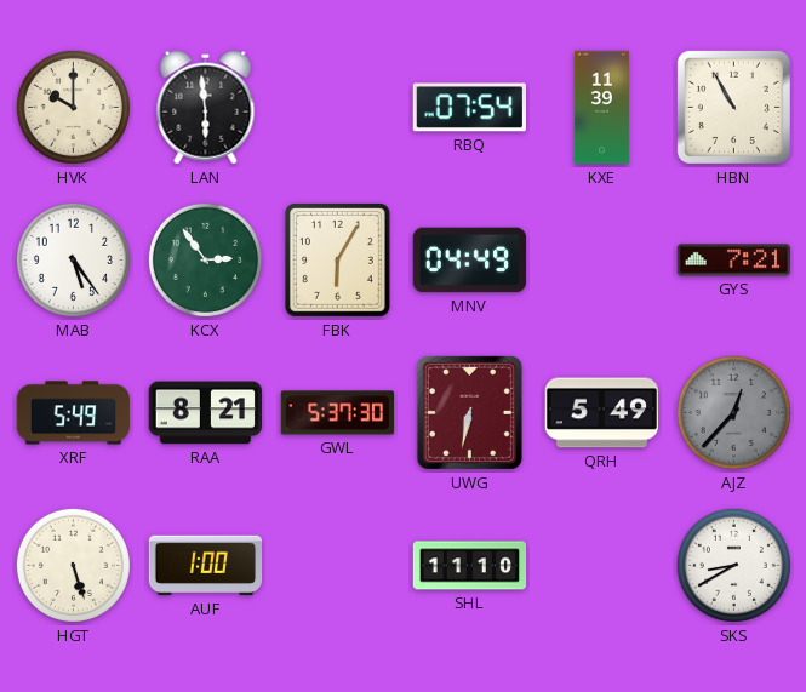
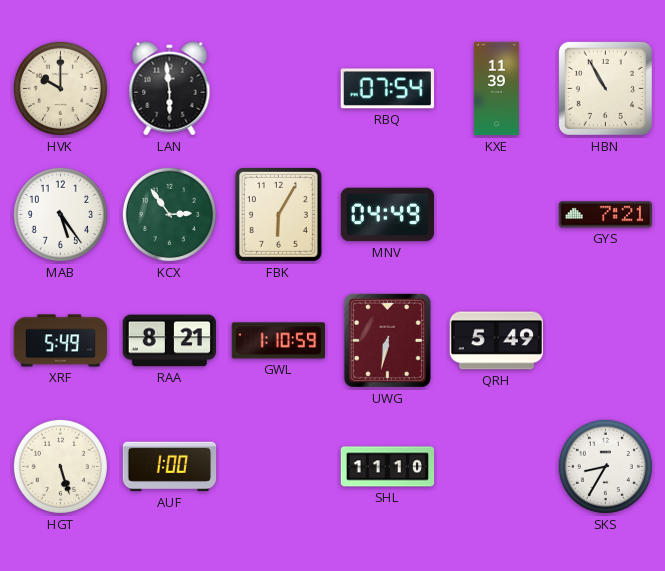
GWL: 5:37 -> 1:10
AJZ: 12:37 -> none
SKS: 8:40 -> 8:35
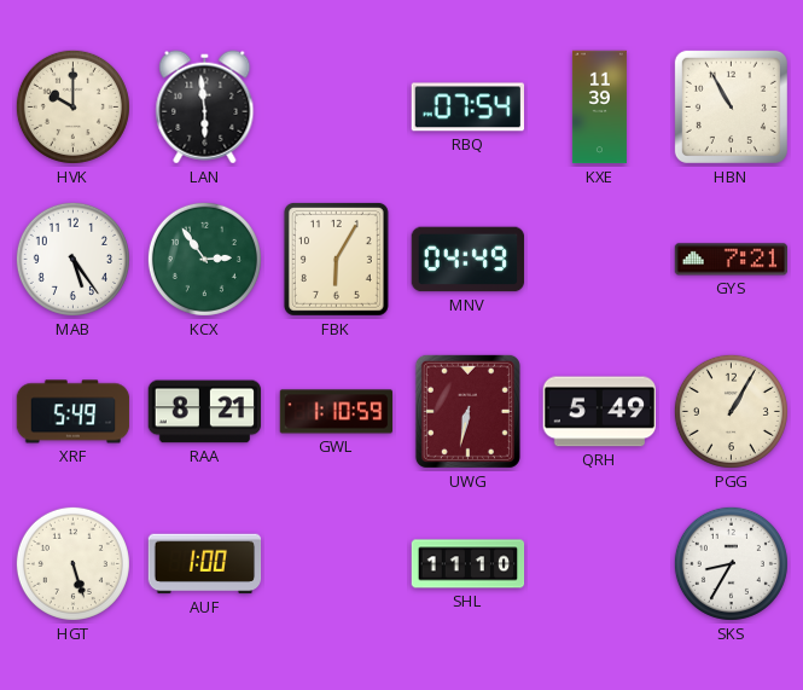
PGG: none -> 1:05
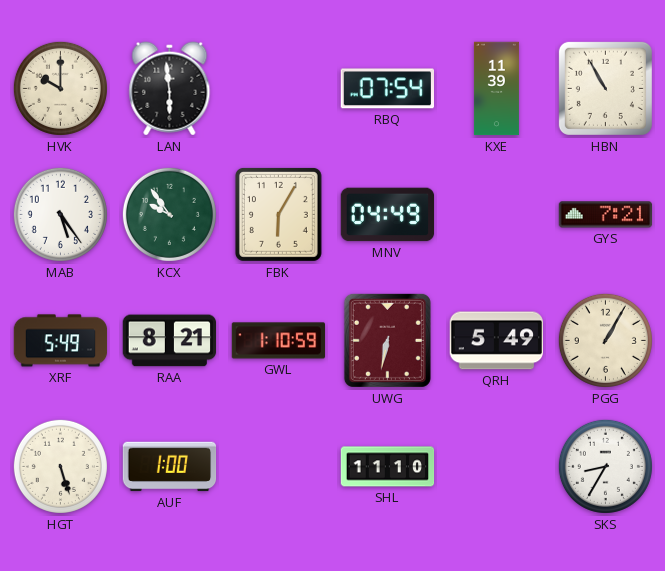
KCX: 2:54 -> 9:54
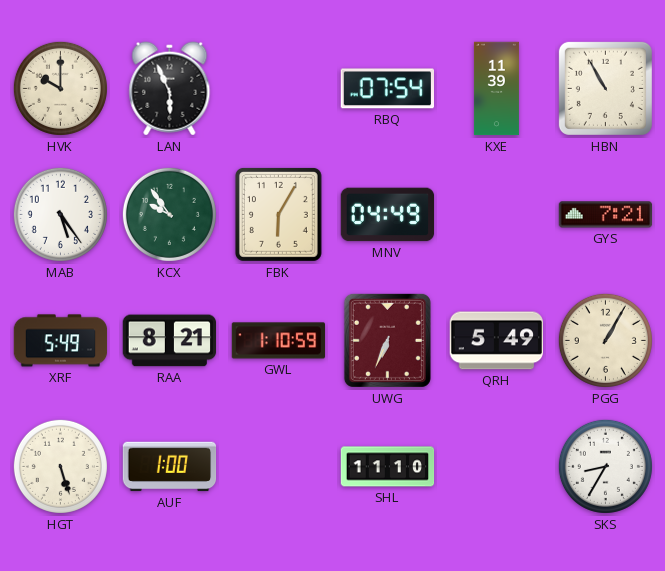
LAN: 5:59 -> 5:56
UWG: 6:32 -> 6:34
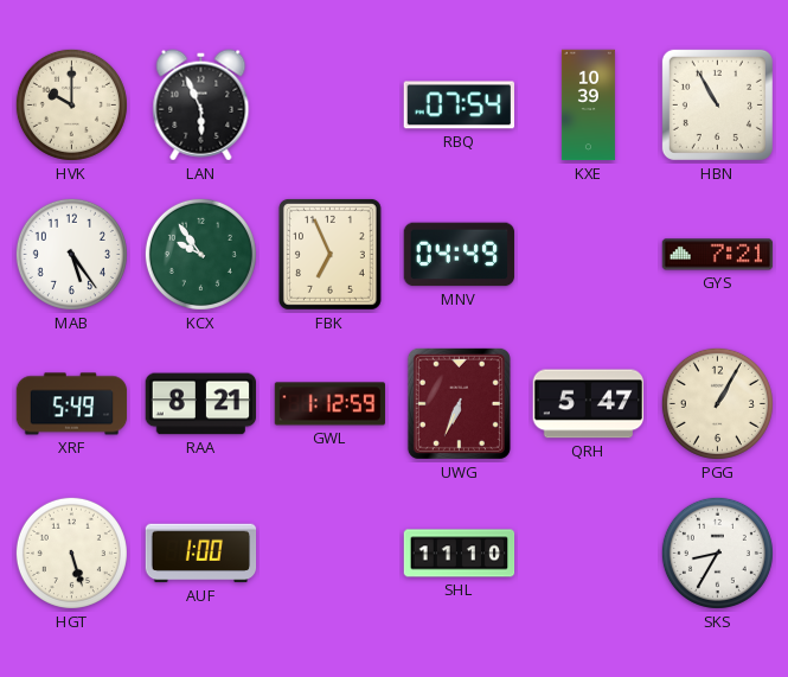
KXE: 11:39 -> 10:39
FBK: 6:05 -> 6:56
GWL: 1:10 -> 1:12
QRH: 5:49 -> 5:47
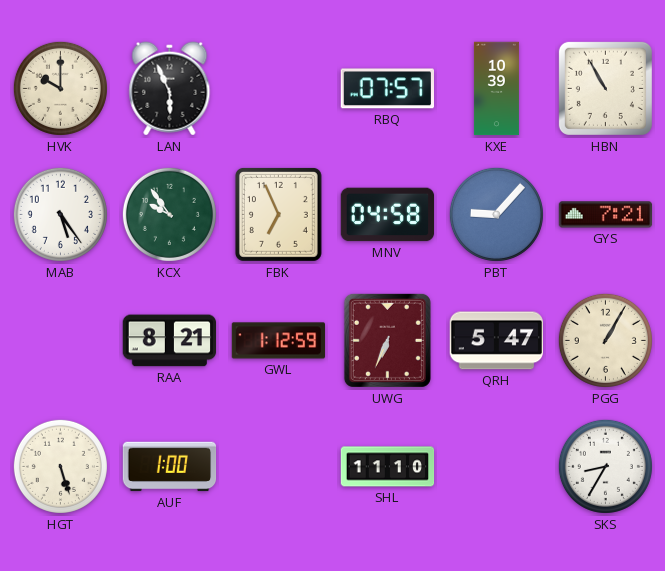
RBQ: 07:54 -> 07:57
MNV: 04:49 -> 04:58
PBT: none -> 9:07
XRF: 5:49 -> none
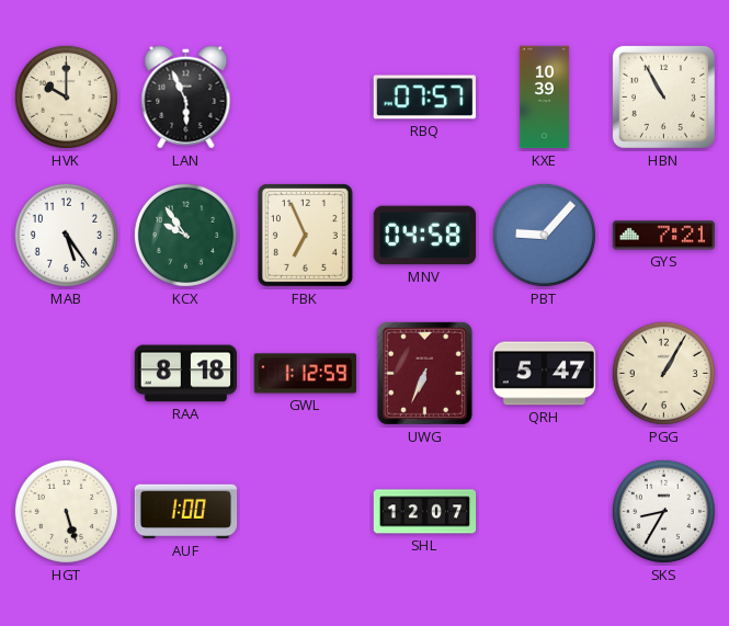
RAA: 8:21 -> 8:18
SHL: 11:10 -> 12:07
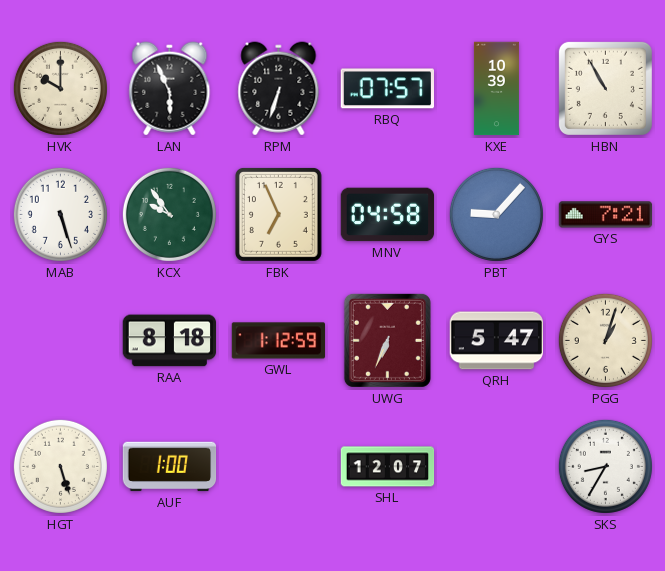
RPM: none -> 6:33
MAB: 5:24 -> 5:27
PGG: 1:05 -> 1:03
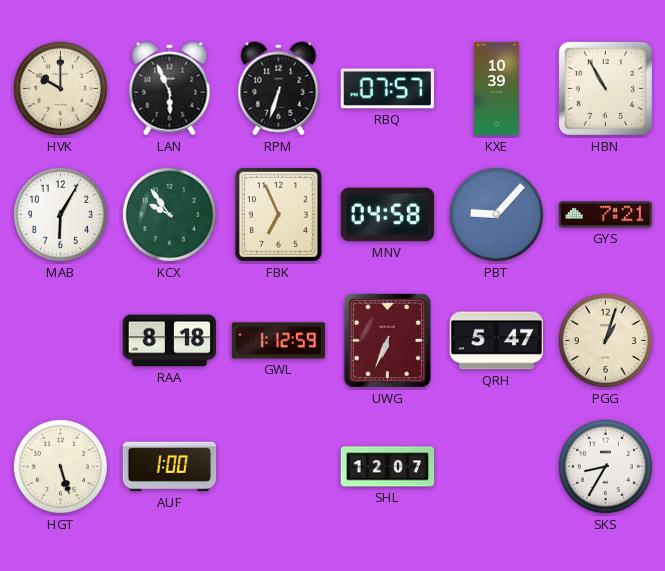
MAB: 5:27 -> 6:05
